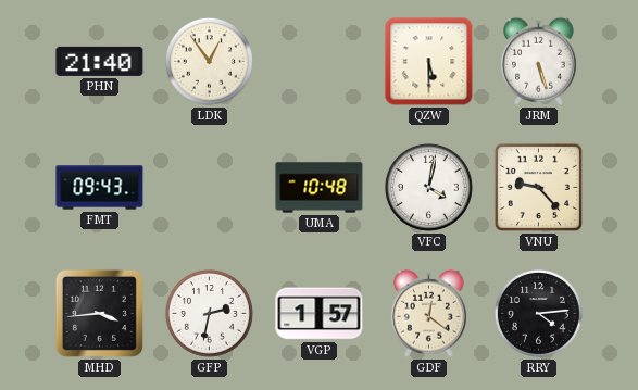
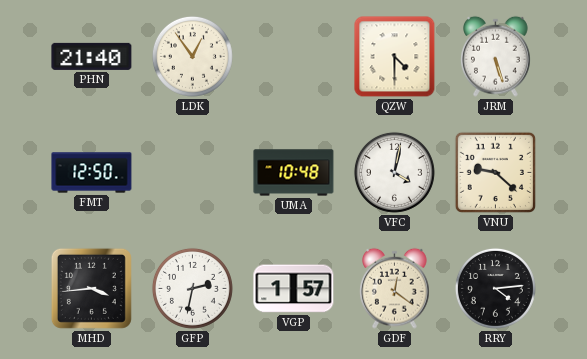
QZW: 5:30 -> 4:30
FMT: 09:43 -> 12:50
VNU: 9:23 -> 9:22
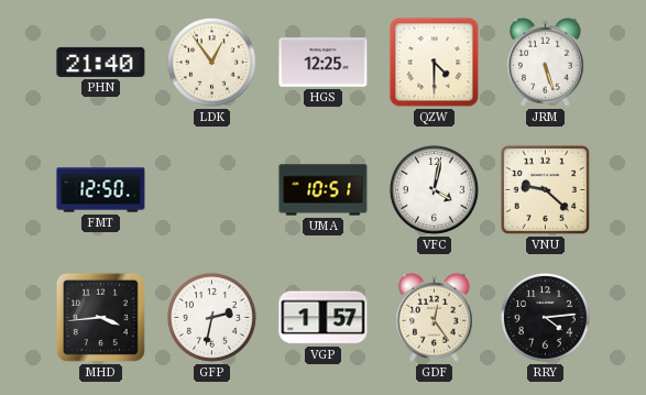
HGS: none -> 12:25
UMA: 10:48 -> 10:51
GDF: 12:21 -> 12:24
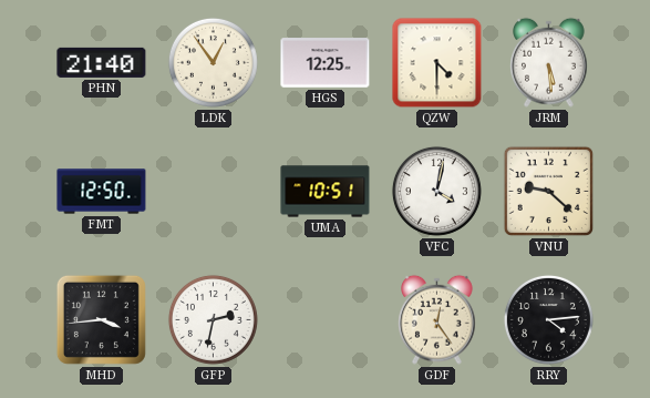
JRM: 5:27 -> 5:29
VGP: 1:57 -> none
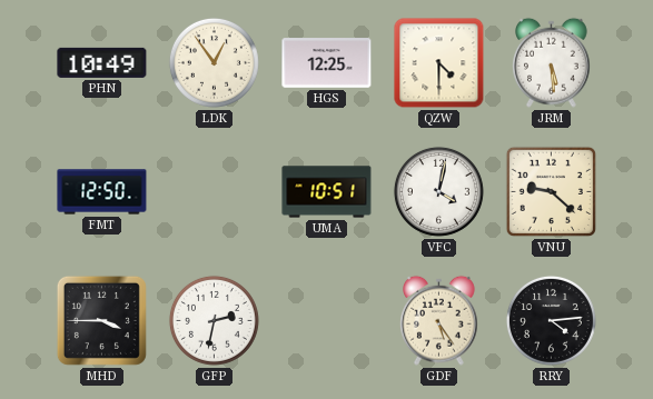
PHN: 21:40 -> 10:49
MHD: 3:44 -> 3:45
GDF: 12:24 -> 5:24
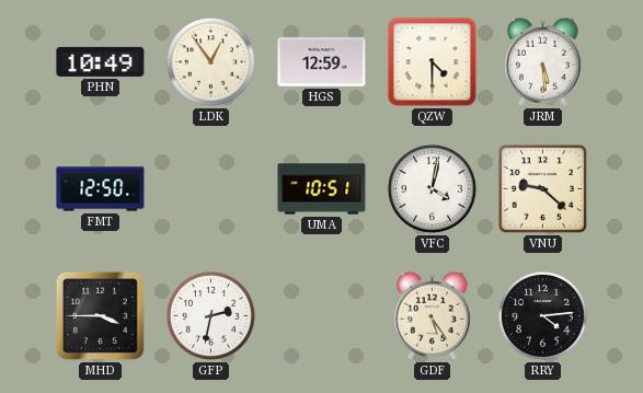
HGS: 12:25 -> 12:59
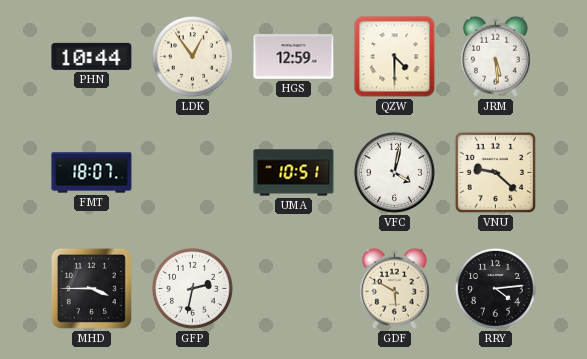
PHN: 10:49 -> 10:44
FMT: 12:50 -> 18:07
GDF: 5:24 -> 5:50
